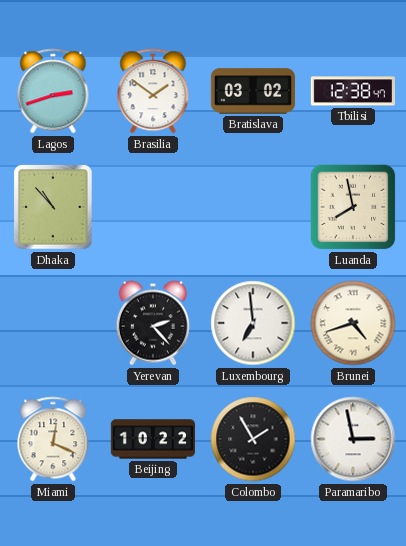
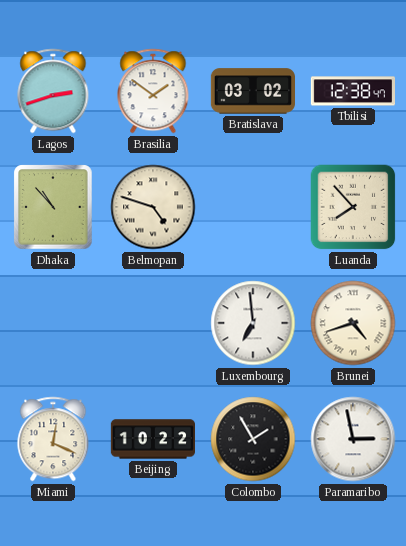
Belmopan: none -> 4:48
Luanda: 7:58 -> 7:53
Yerevan: 2:23 -> none
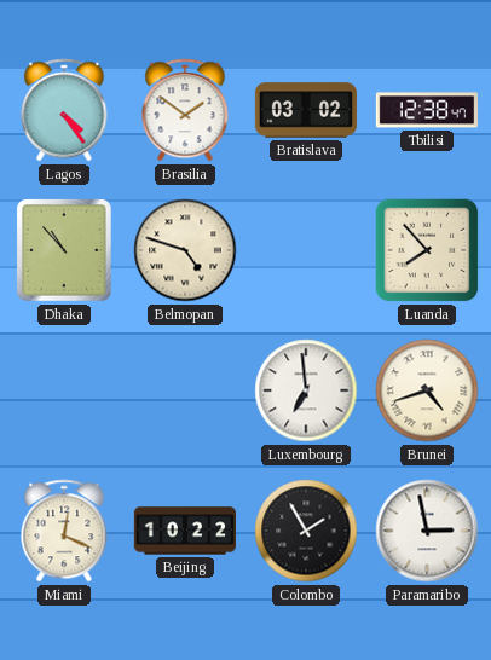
Lagos: 2:42 -> 4:24
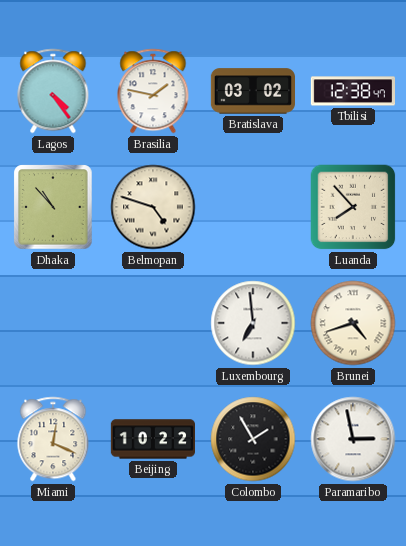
Brasilia: 1:51 -> 1:47
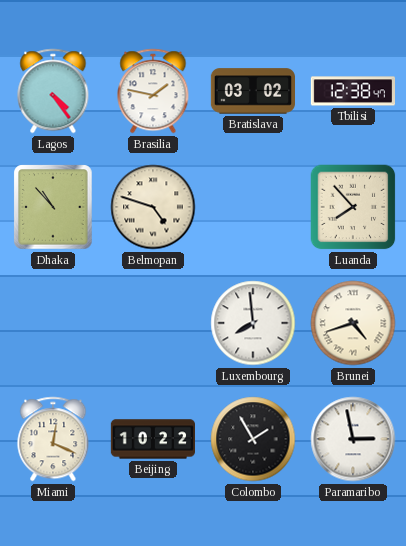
Luxembourg: 6:59 -> 7:59
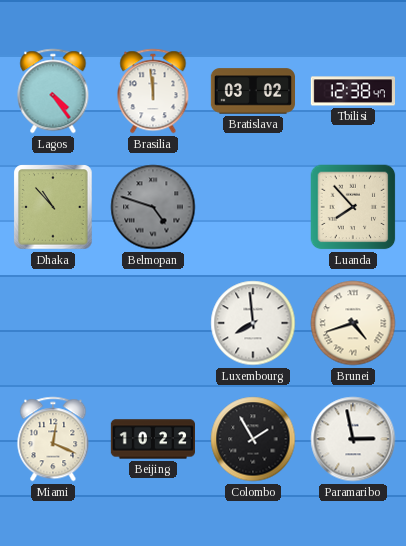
Brasilia: 1:47 -> 11:59
Belmopan dial: cream -> grey
